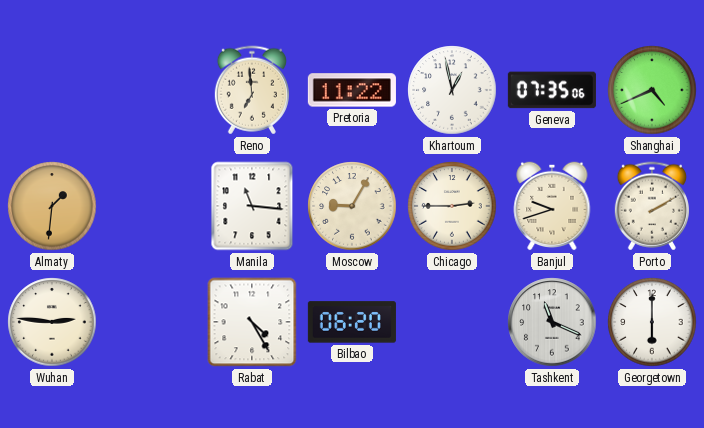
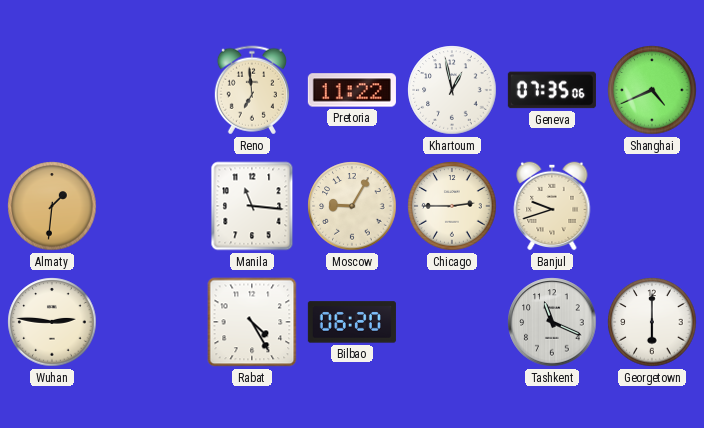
Porto: 2:10 -> none
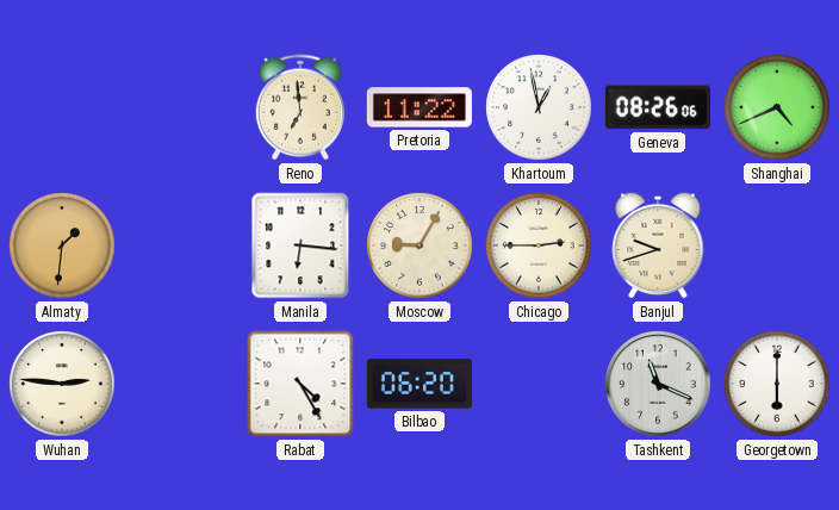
Geneva: 07:35 -> 08:26
Manila: 11:16 -> 6:16
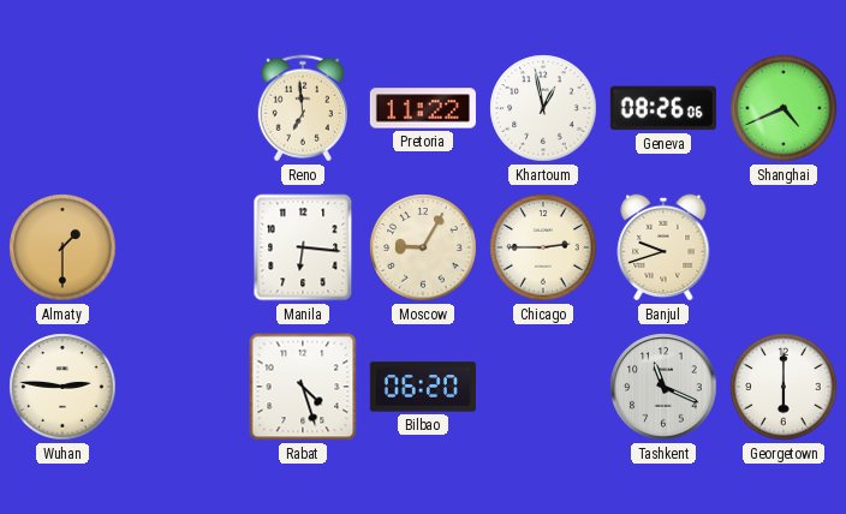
Almaty: 1:31 -> 1:30
Rabat: 4:25 -> 4:27
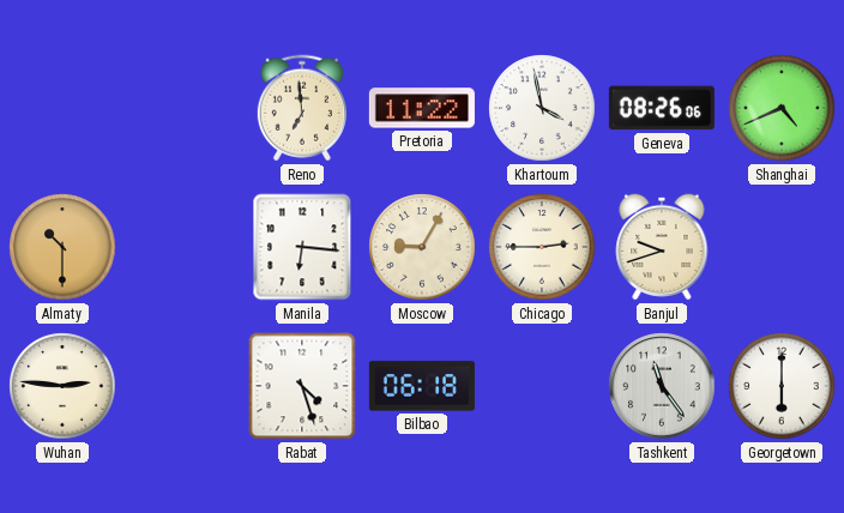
Khartoum: 12:58 -> 3:58
Almaty: 1:30 -> 10:30
Bilbao: 06:20 -> 06:18
Tashkent: 11:19 -> 11:24
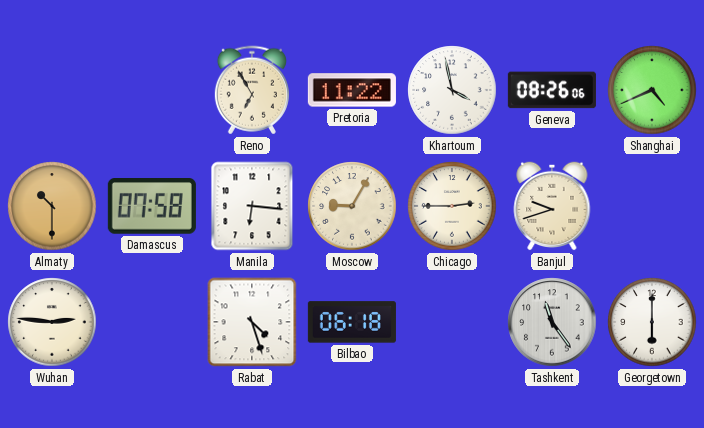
Reno: 6:59 -> 6:55
Damascus: none -> 07:58
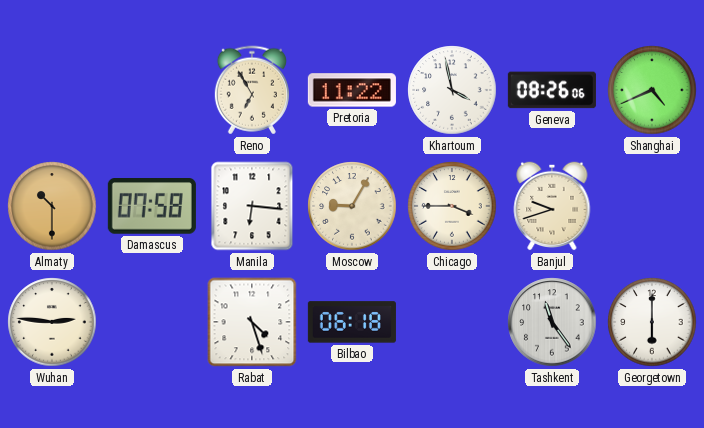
Chicago: 2:45 -> 3:45
